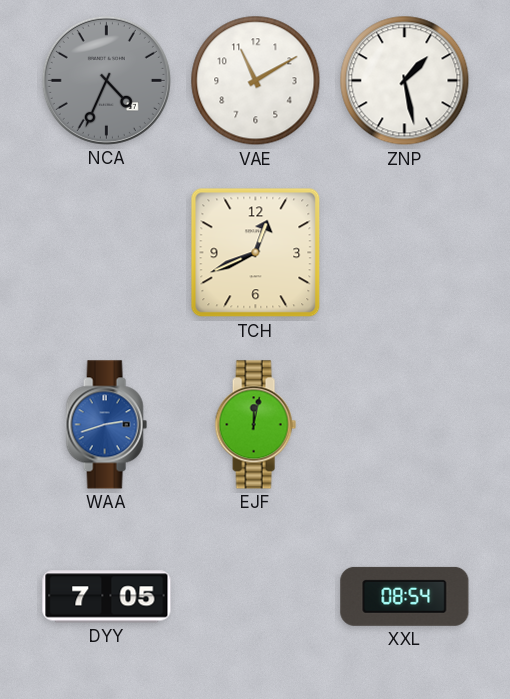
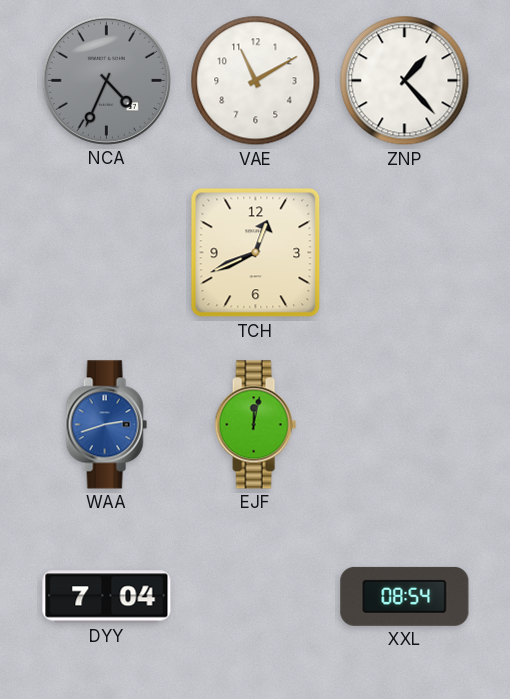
ZNP: 1:28 -> 1:23
DYY: 7:05 -> 7:04
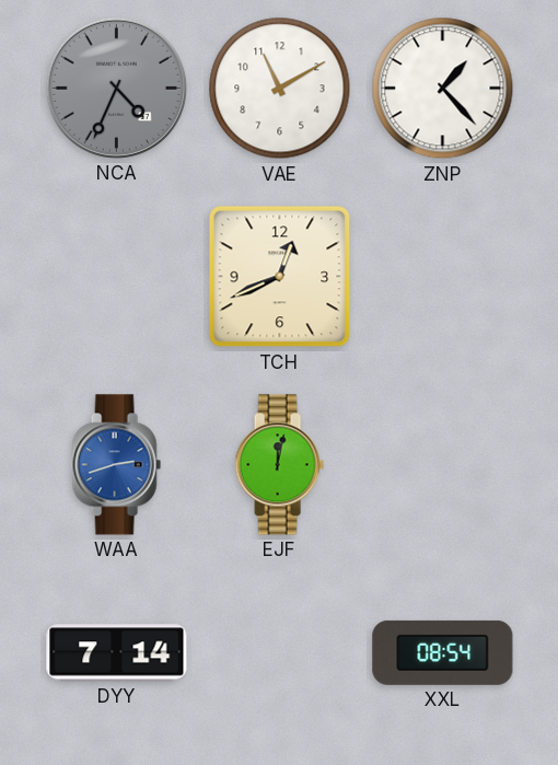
DYY: 7:04 -> 7:14
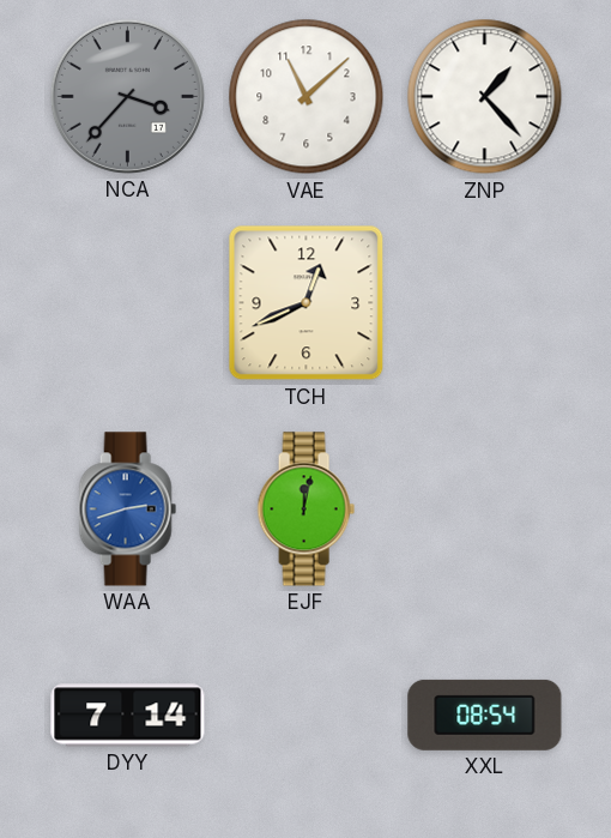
NCA: 4:34 -> 3:37
VAE: 11:10 -> 11:08
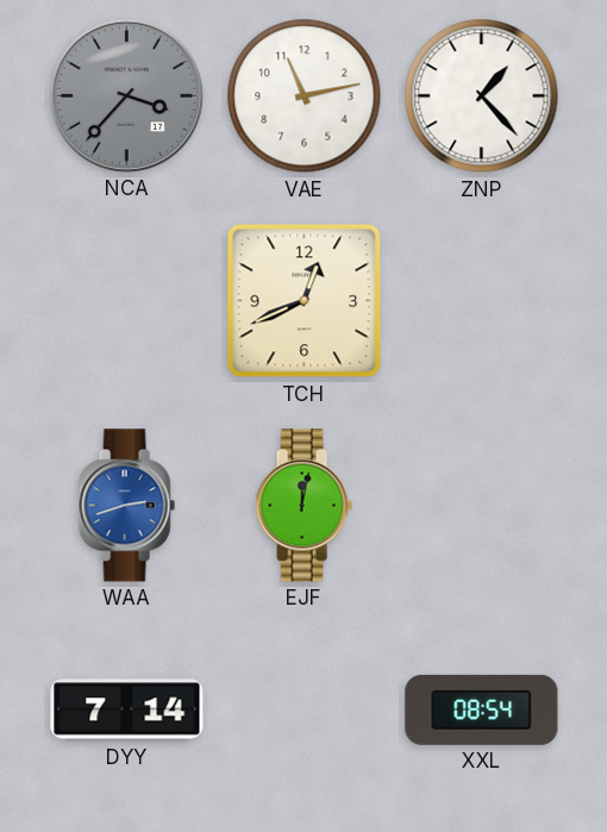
VAE: 11:08 -> 11:13
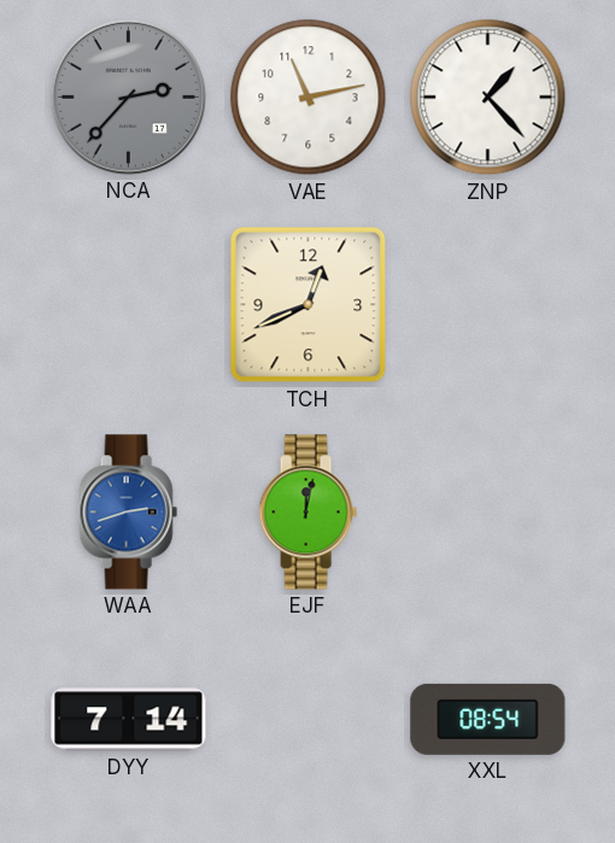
NCA: 3:37 -> 2:37
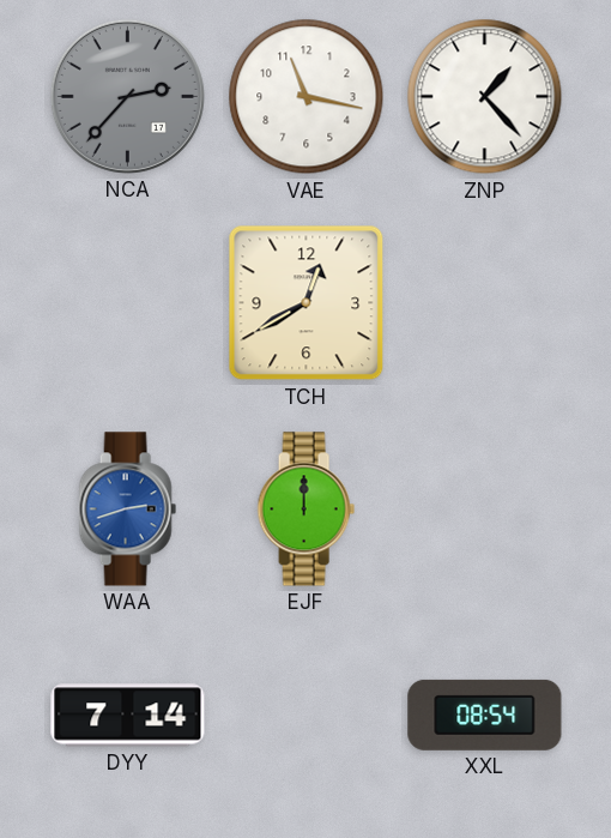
VAE: 11:13 -> 11:17
TCH: 12:41 -> 12:40
EJF: 12:02 -> 12:00
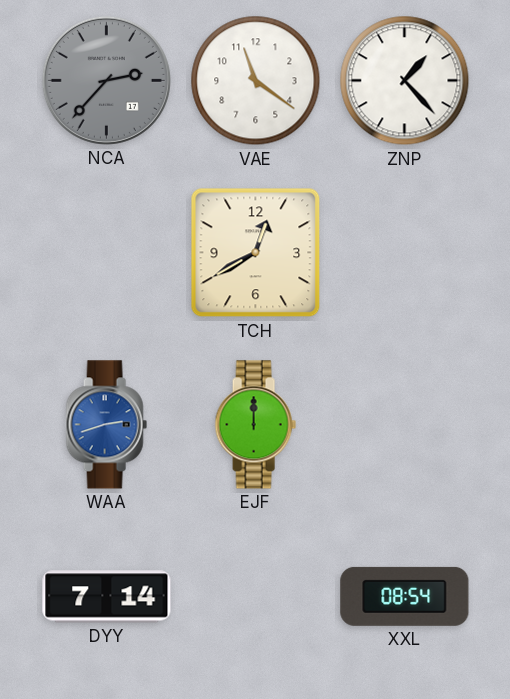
VAE: 11:17 -> 11:21
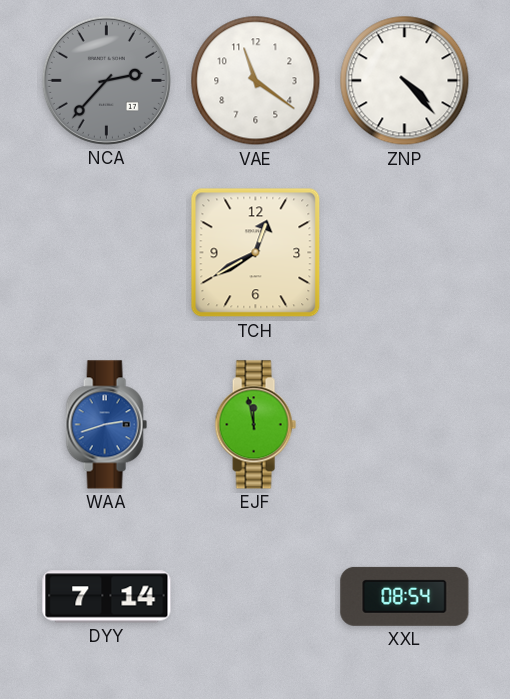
ZNP: 1:23 -> 4:23
EJF: 12:00 -> 11:58
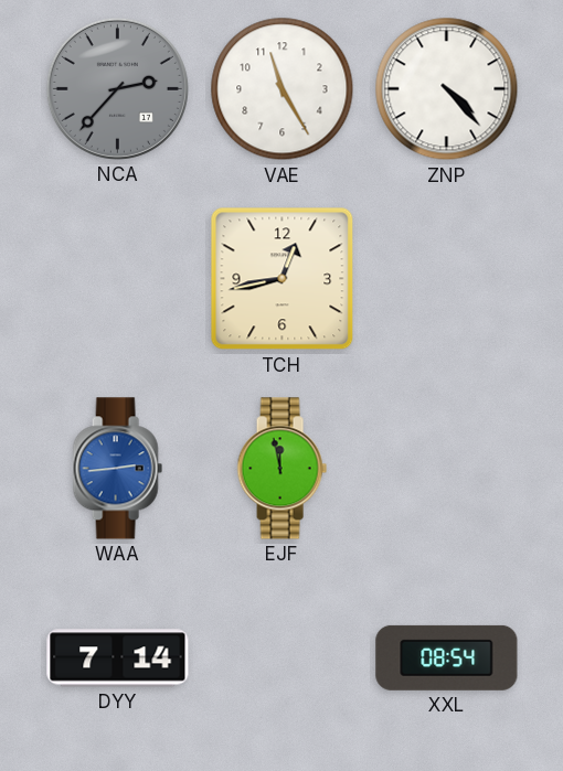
VAE: 11:21 -> 11:25
TCH: 12:40 -> 12:43
WAA: 2:42 -> 2:44
